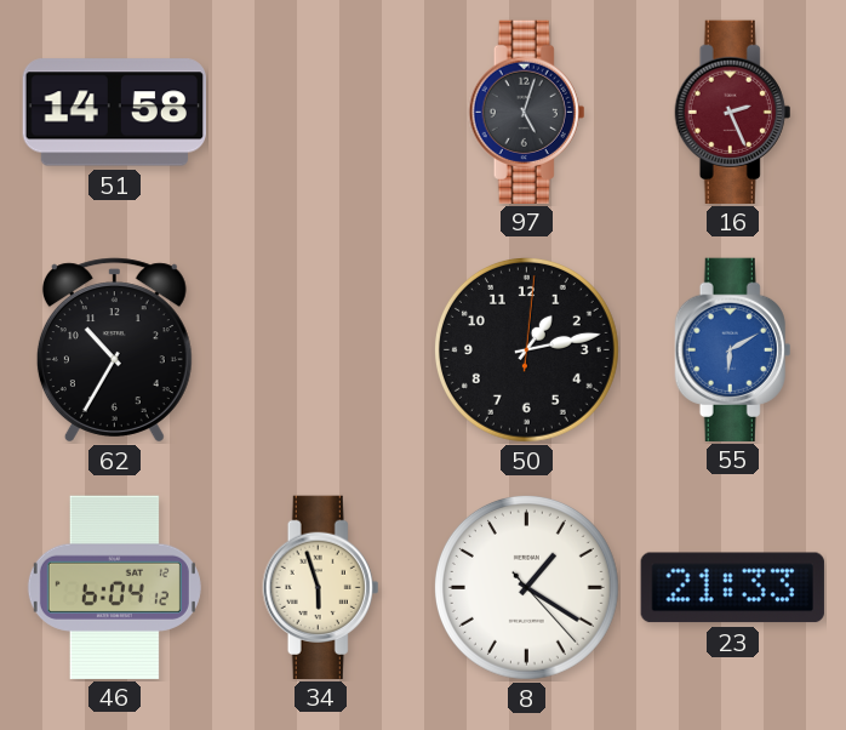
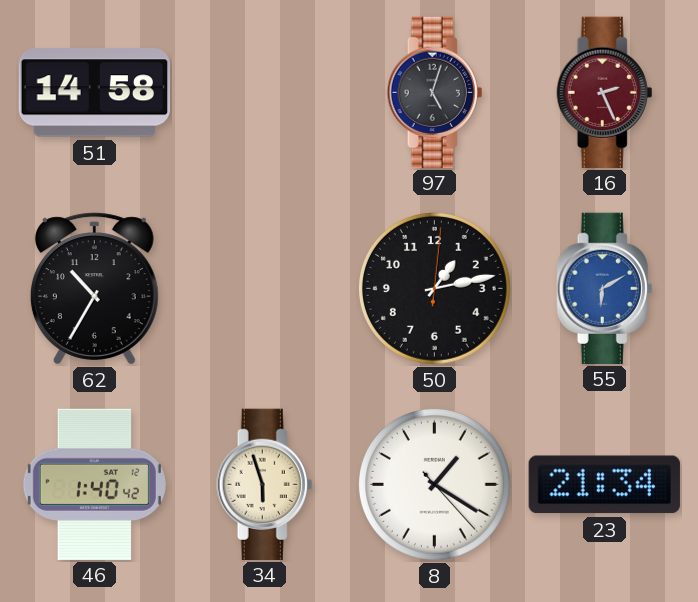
46: 6:04 -> 1:40
23: 21:33 -> 21:34
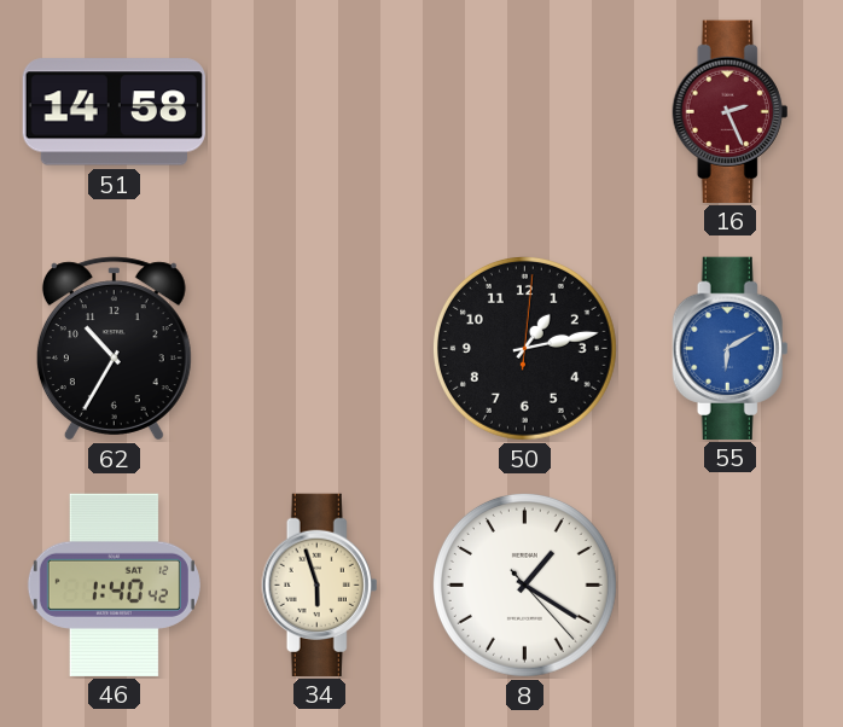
97: 5:03 -> none
23: 21:34 -> none
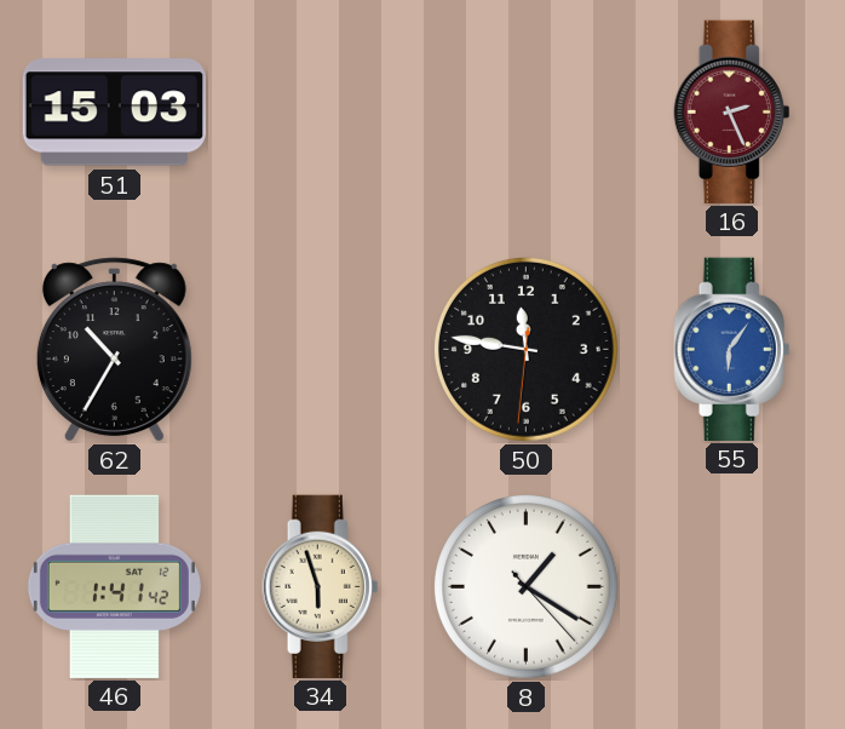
51: 14:58 -> 15:03
50: 1:13 -> 11:46
55: 6:10 -> 6:06
46: 1:40 -> 1:41
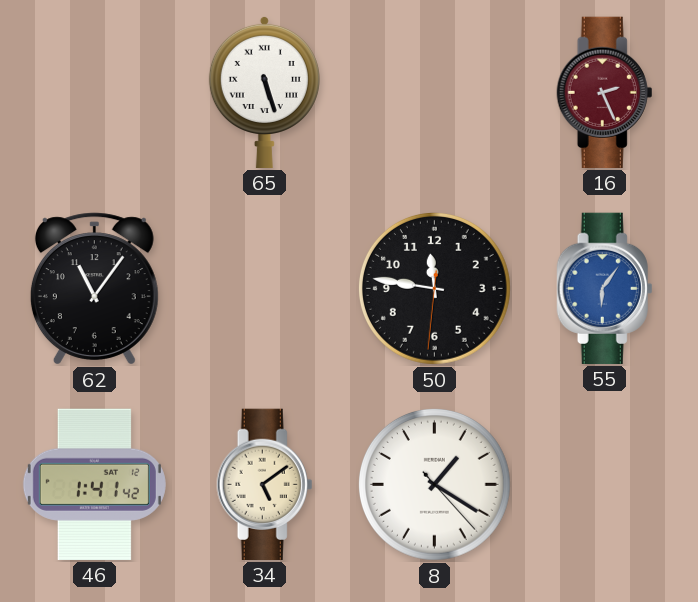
51: 15:03 -> none
65: none -> 5:27
62: 10:35 -> 11:06
34: 5:57 -> 5:09
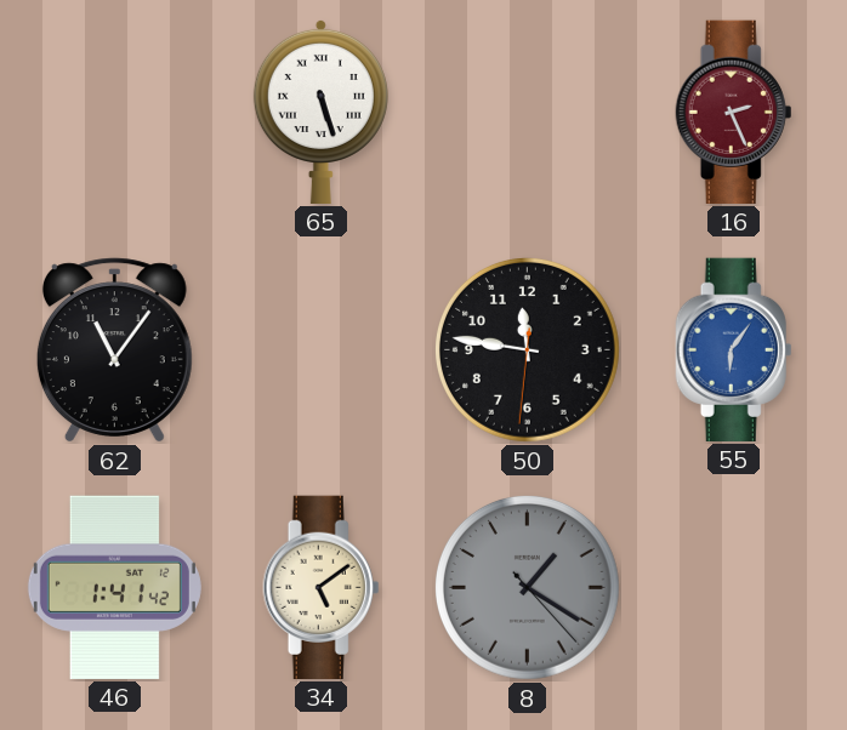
8 dial: white -> grey
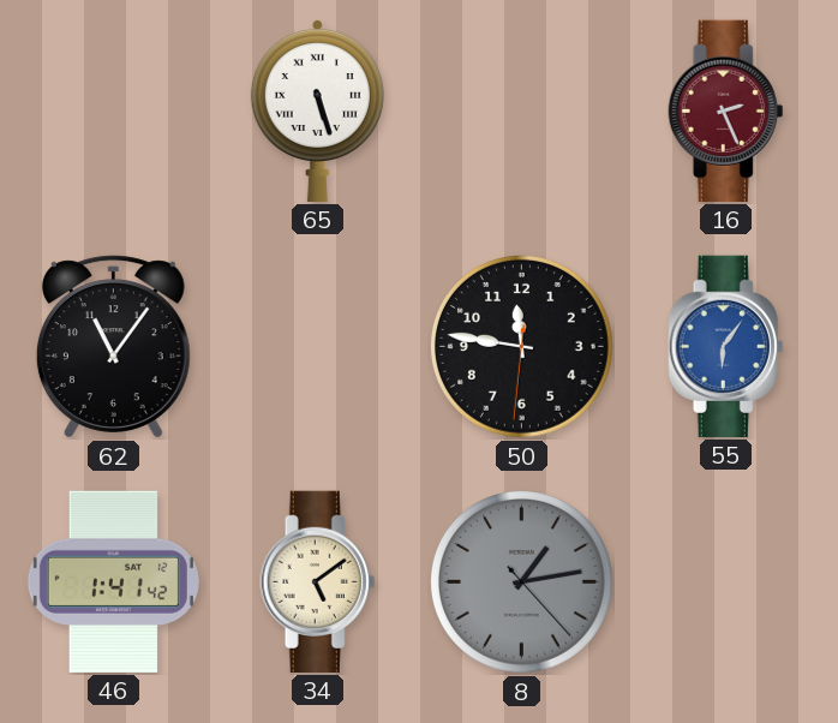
8: 1:20 -> 1:13
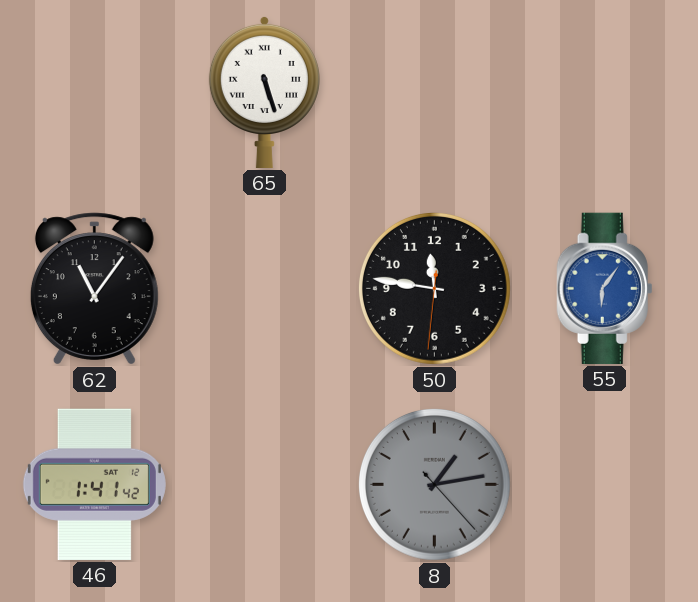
16: 2:26 -> none
34: 5:09 -> none
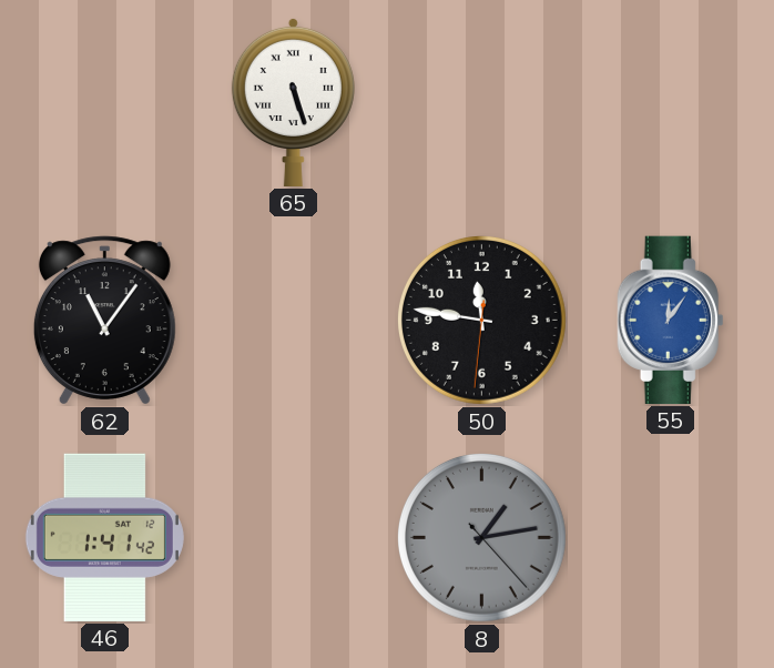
55: 6:06 -> 12:06
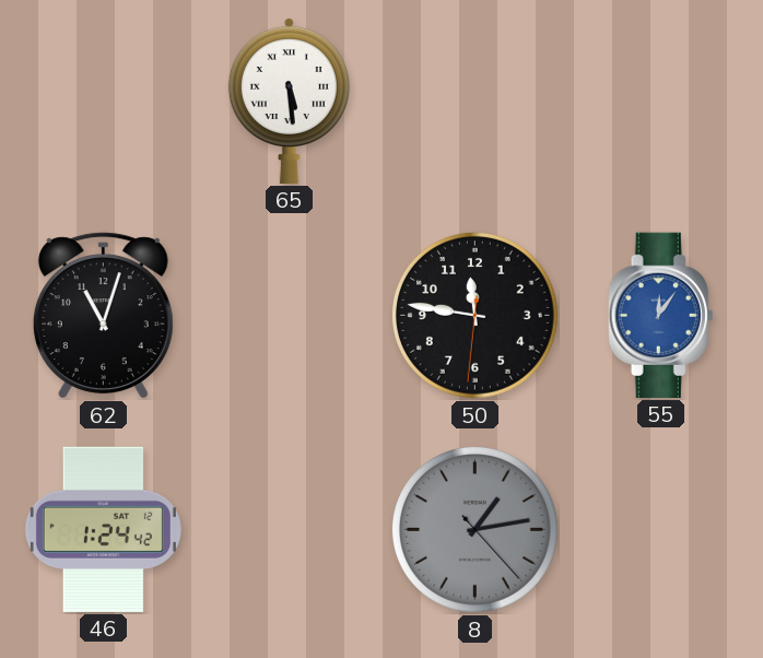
65: 5:27 -> 5:29
62: 11:06 -> 11:03
46: 1:41 -> 1:24
